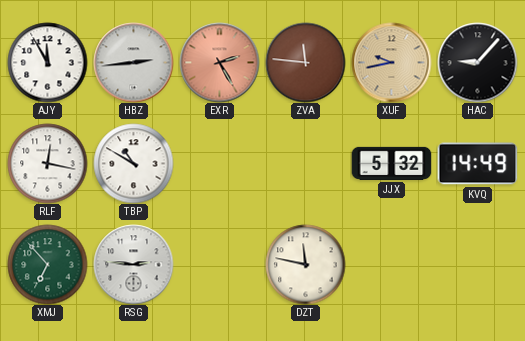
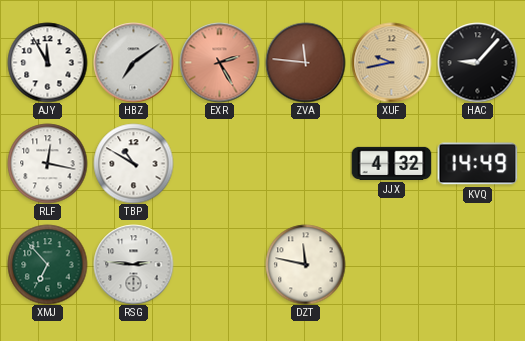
HBZ: 2:44 -> 7:09
JJX: 5:32 -> 4:32
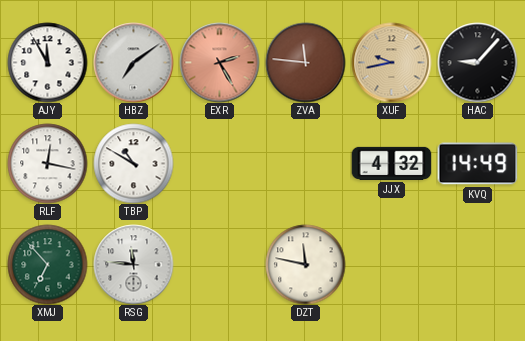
RSG: 2:46 -> 11:46
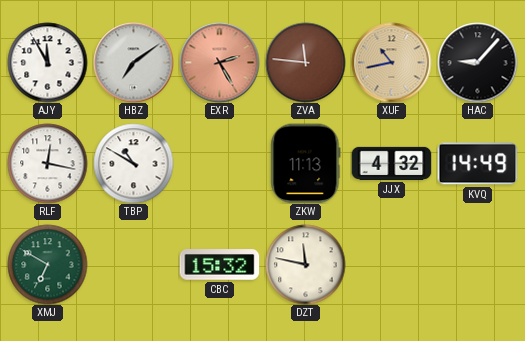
XUF: 9:43 -> 10:43
ZKW: none -> 11:13
XMJ: 6:53 -> 6:50
RSG: 11:46 -> none
CBC: none -> 15:32
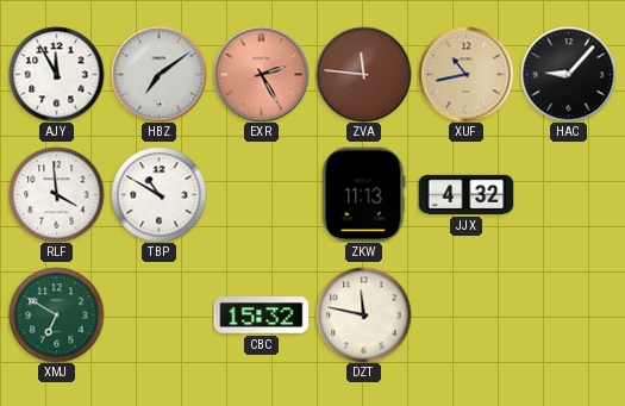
RLF: 12:17 -> 3:59
KVQ: 14:49 -> none
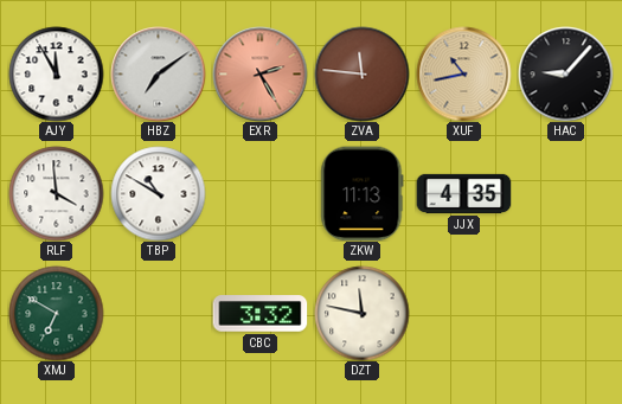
JJX: 4:32 -> 4:35
CBC: 15:32 -> 3:32
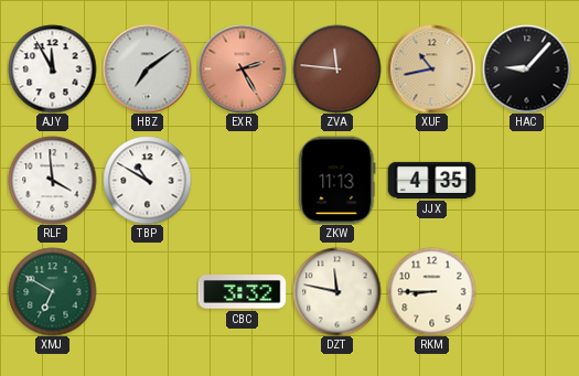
RKM: none -> 8:45
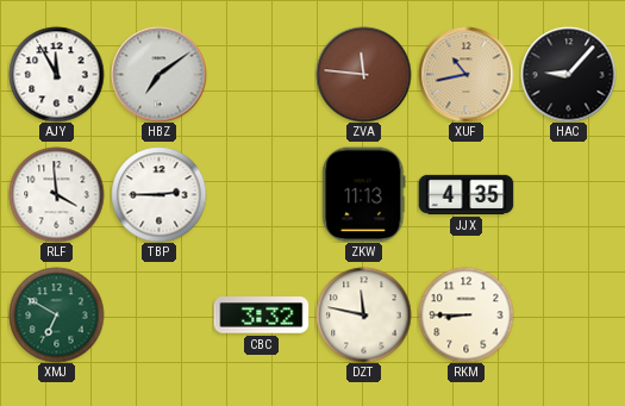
EXR: 2:25 -> none
TBP: 10:50 -> 2:45
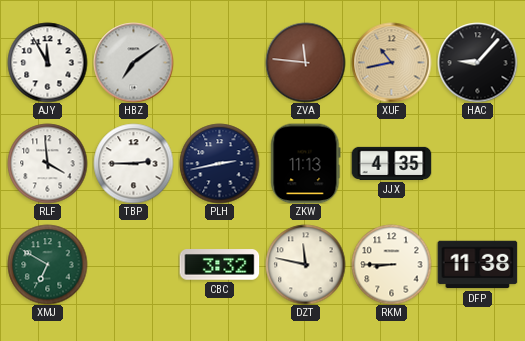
PLH: none -> 2:43
DFP: none -> 11:38
